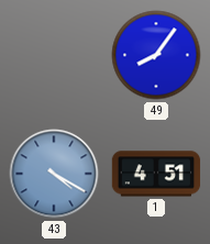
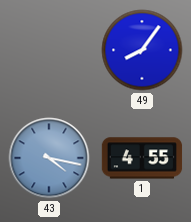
43: 4:20 -> 4:17
1: 4:51 -> 4:55
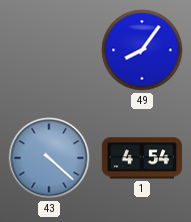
43: 4:17 -> 4:22
1: 4:55 -> 4:54
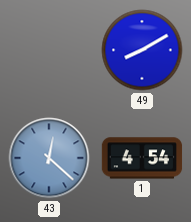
49: 8:06 -> 8:10
43: 4:22 -> 12:22
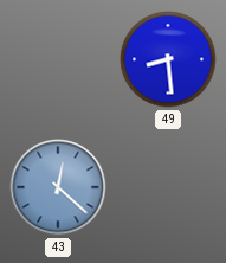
49: 8:10 -> 8:29
1: 4:54 -> none
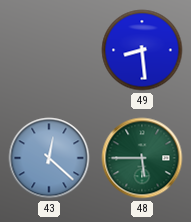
48: none -> 5:45
